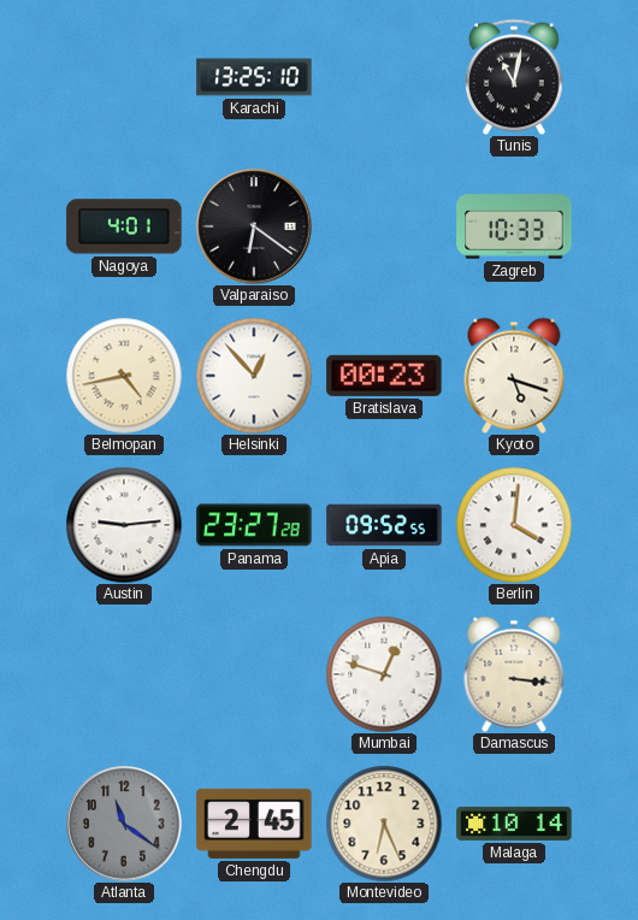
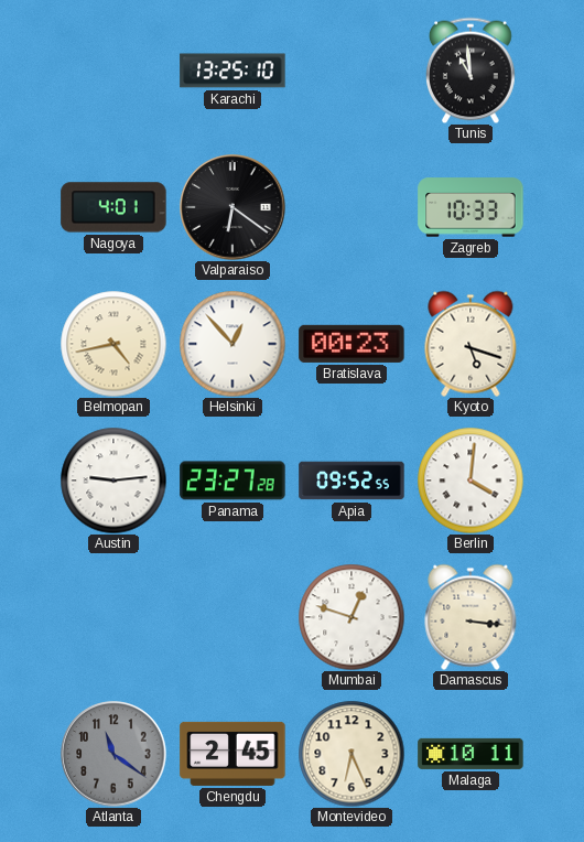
Tunis: 11:02 -> 10:59
Malaga: 10:14 -> 10:11
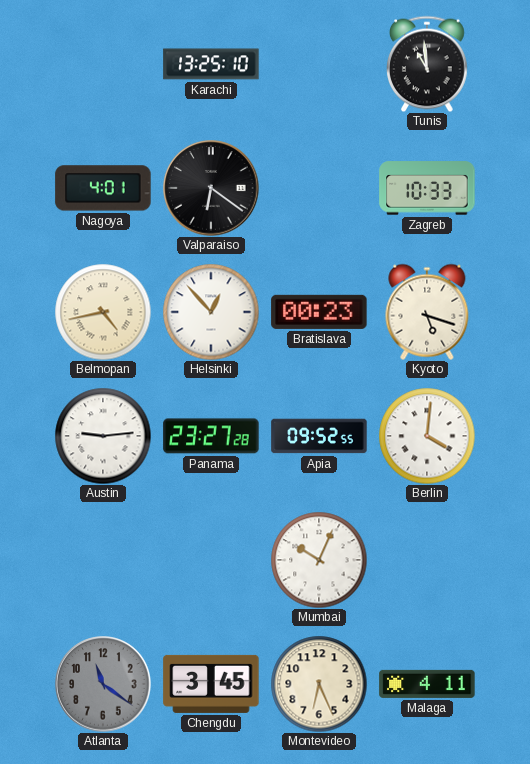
Mumbai: 12:48 -> 10:04
Damascus: 3:16 -> none
Chengdu: 2:45 -> 3:45
Malaga: 10:11 -> 4:11
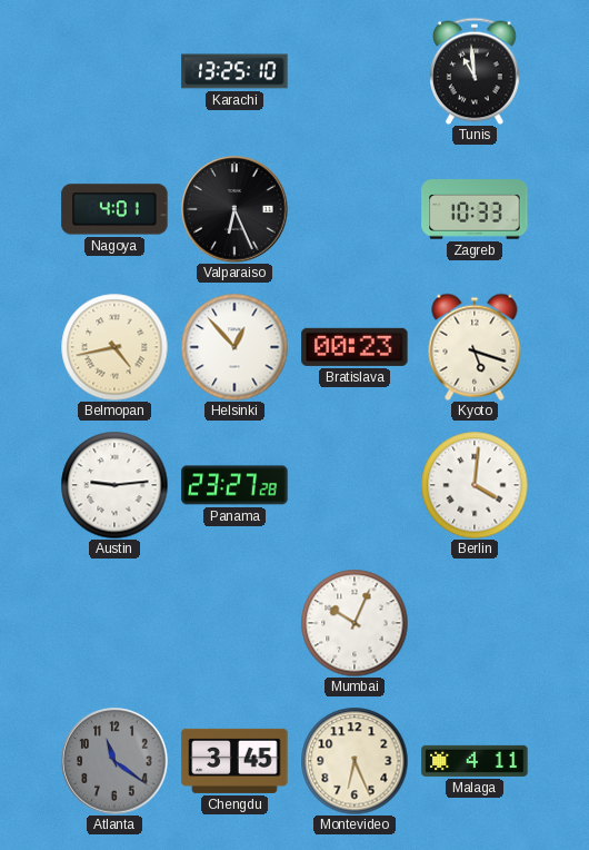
Valparaiso: 6:21 -> 6:26
Apia: 09:52 -> none
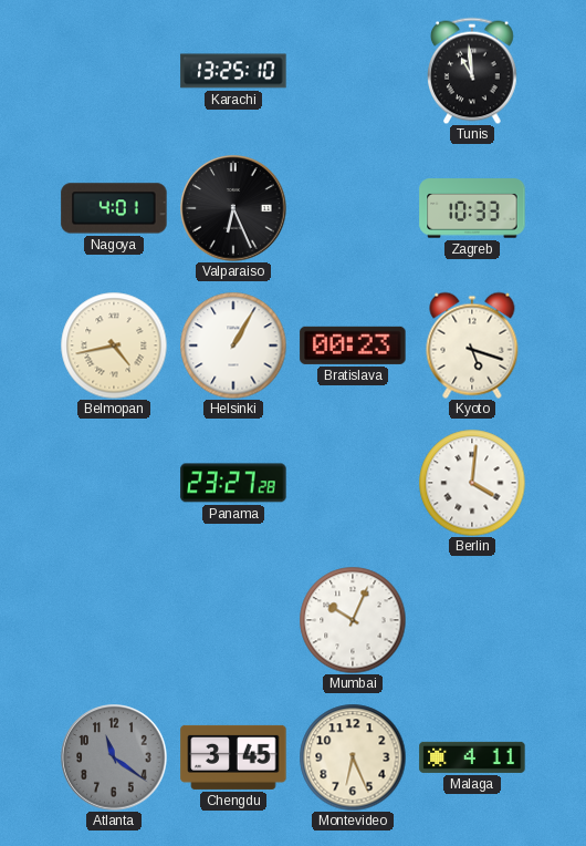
Helsinki: 12:53 -> 1:05
Austin: 9:14 -> none
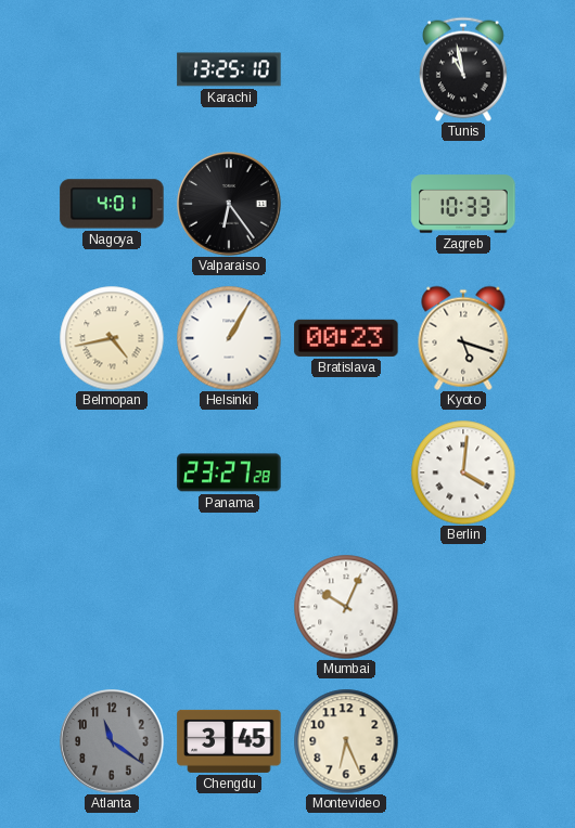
Tunis: 10:59 -> 10:58
Valparaiso: 6:26 -> 6:24
Malaga: 4:11 -> none
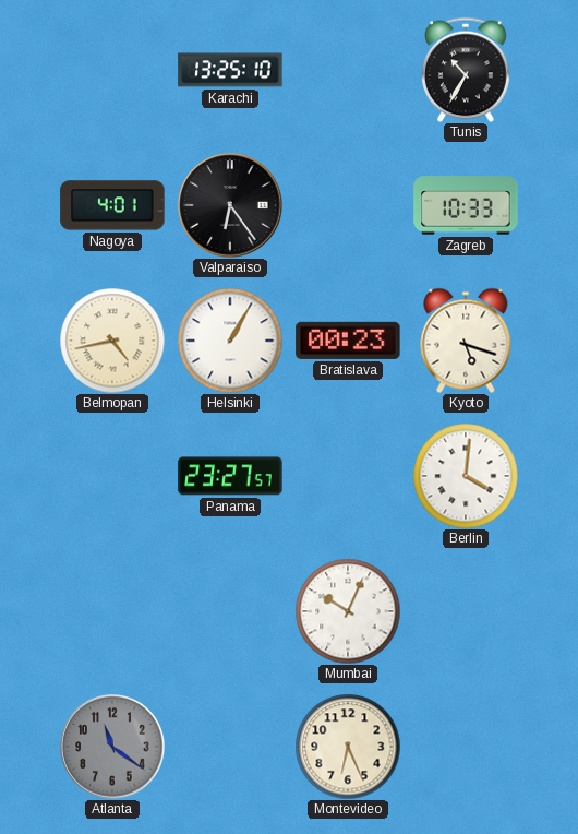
Tunis: 10:58 -> 10:35
Panama: 23:27:28 -> 23:27:57
Chengdu: 3:45 -> none
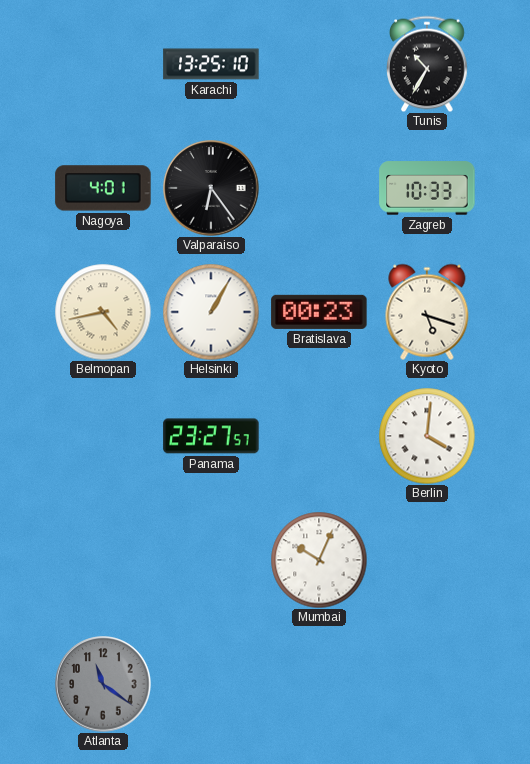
Montevideo: 6:26 -> none
